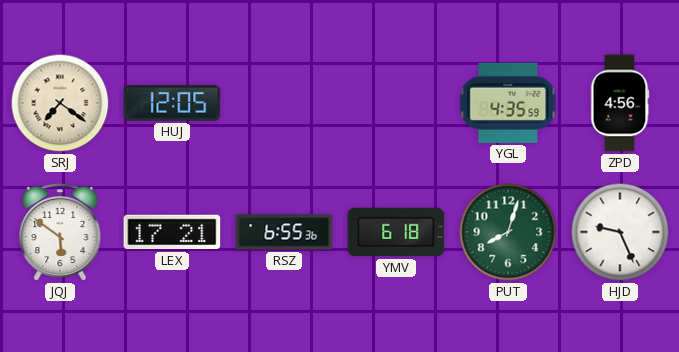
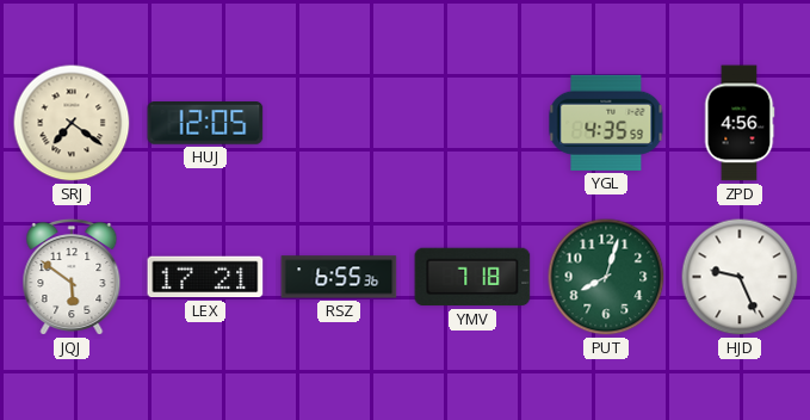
YMV: 6:18 -> 7:18
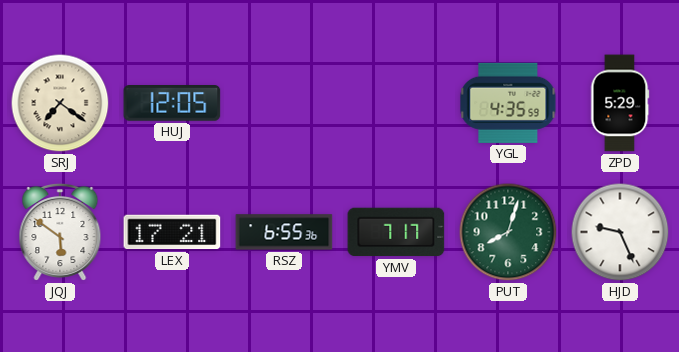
ZPD: 4:56 -> 5:29
YMV: 7:18 -> 7:17
